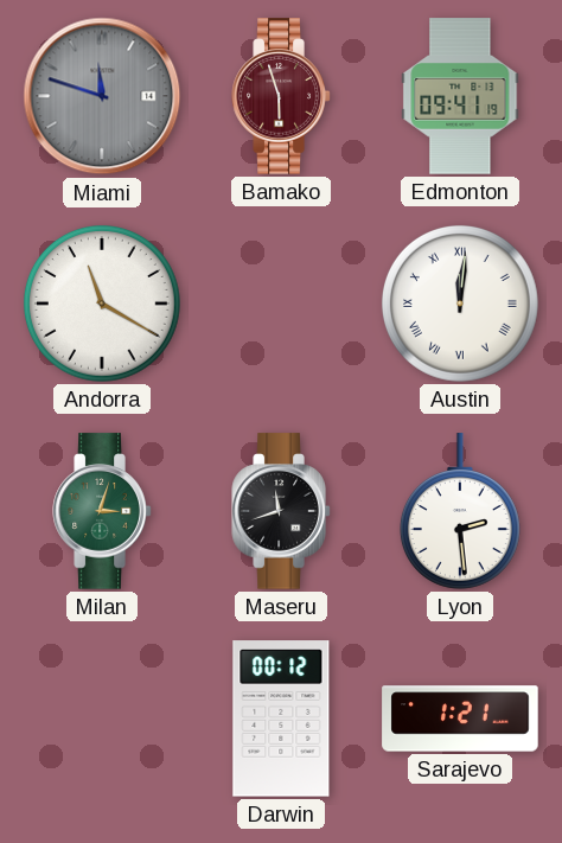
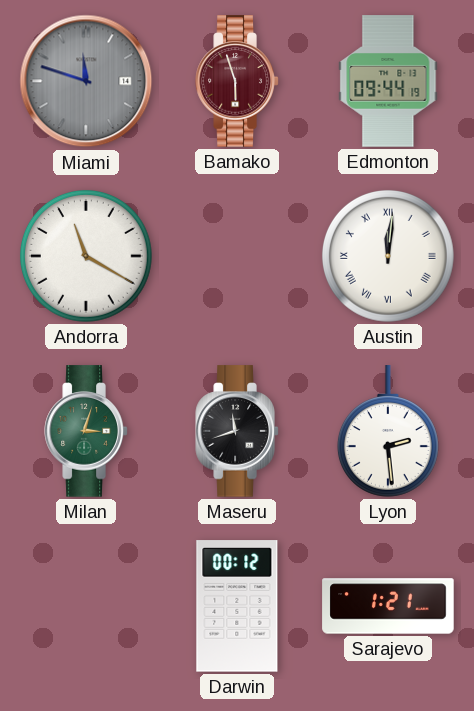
Edmonton: 09:41 -> 09:44
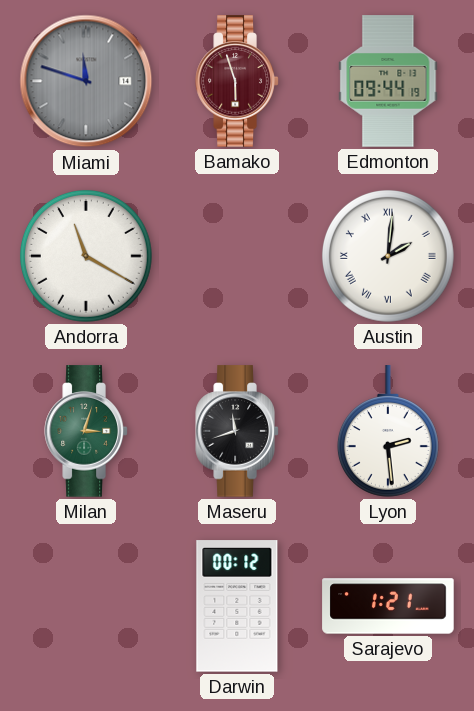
Austin: 12:01 -> 2:01
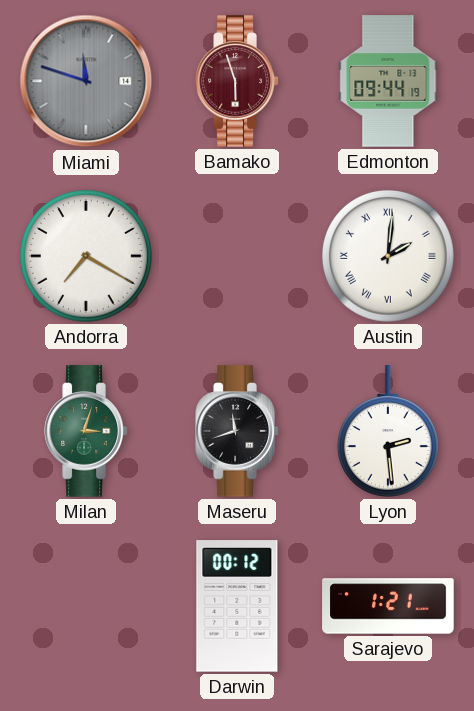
Andorra: 11:20 -> 7:20
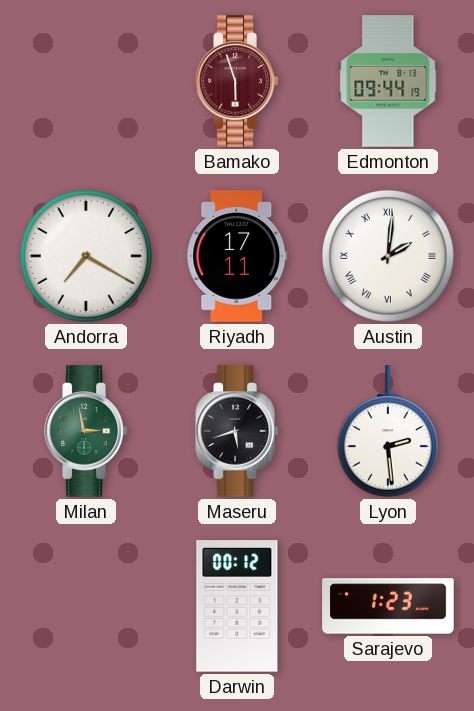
Miami: 11:48 -> none
Riyadh: none -> 17:11
Milan: 3:03 -> 2:58
Maseru: 11:42 -> 5:42
Sarajevo: 1:21 -> 1:23
